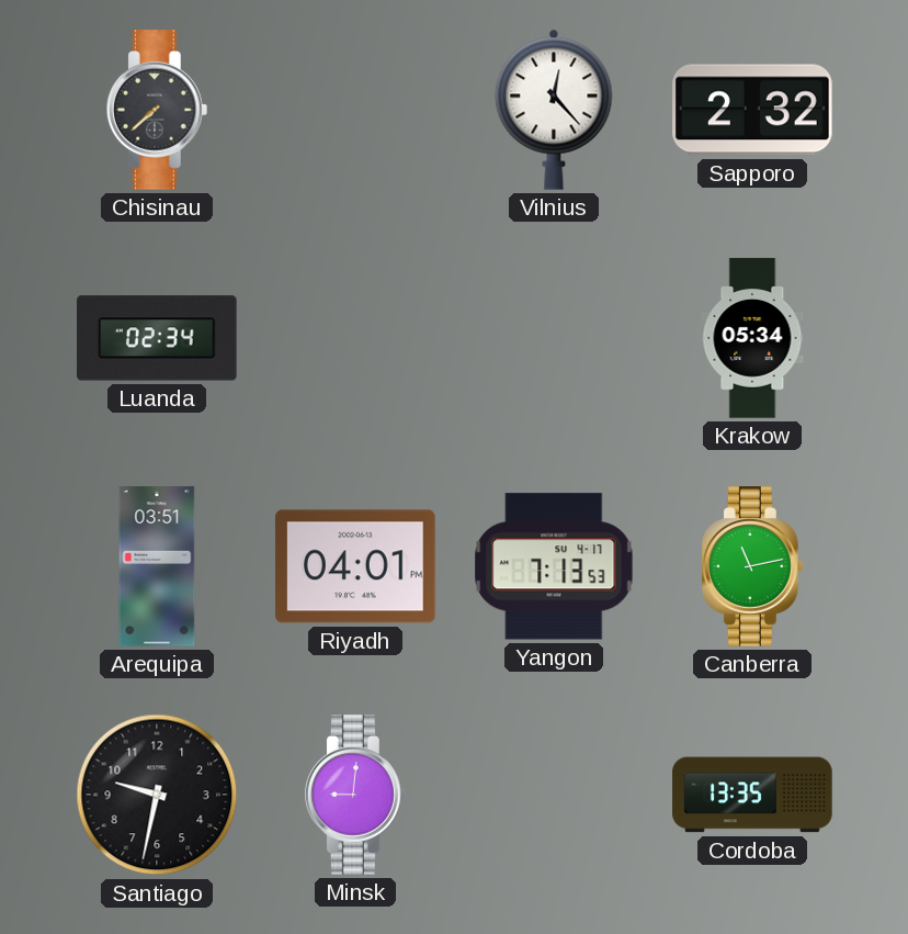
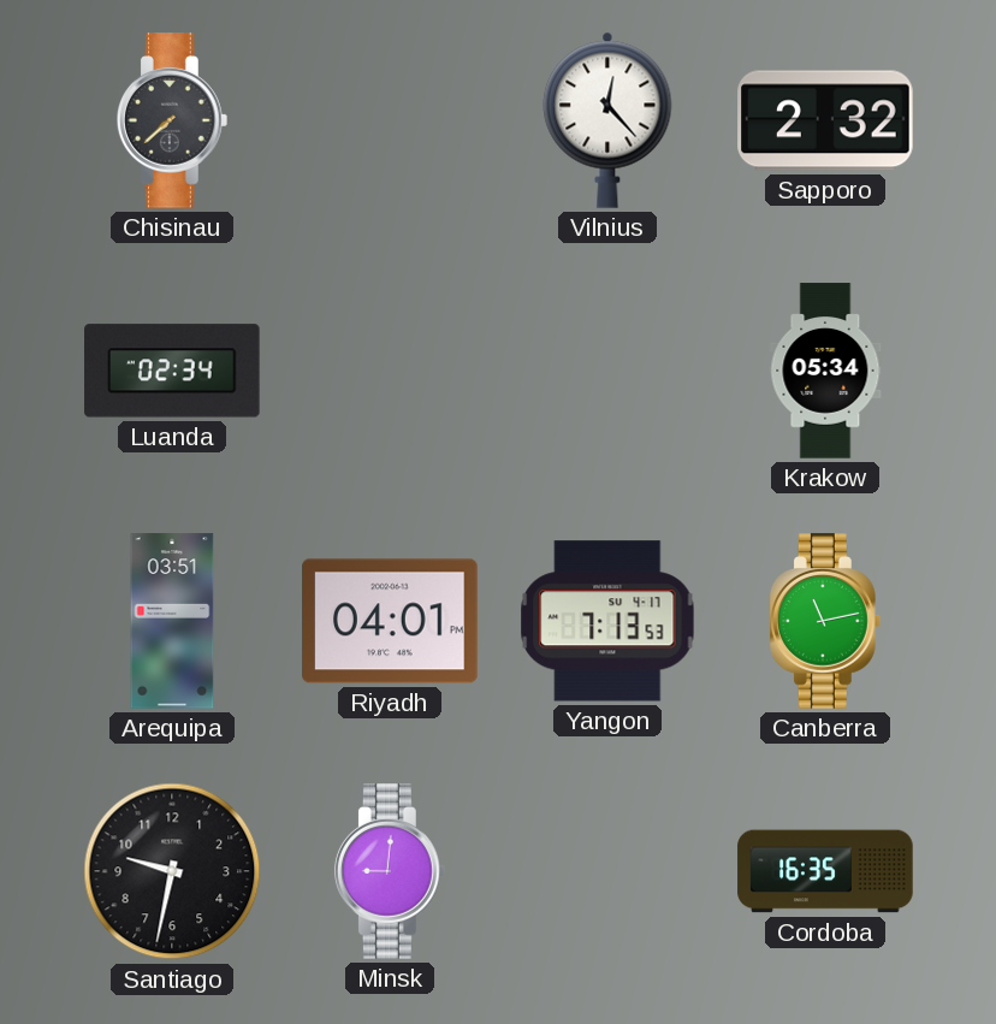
Cordoba: 13:35 -> 16:35
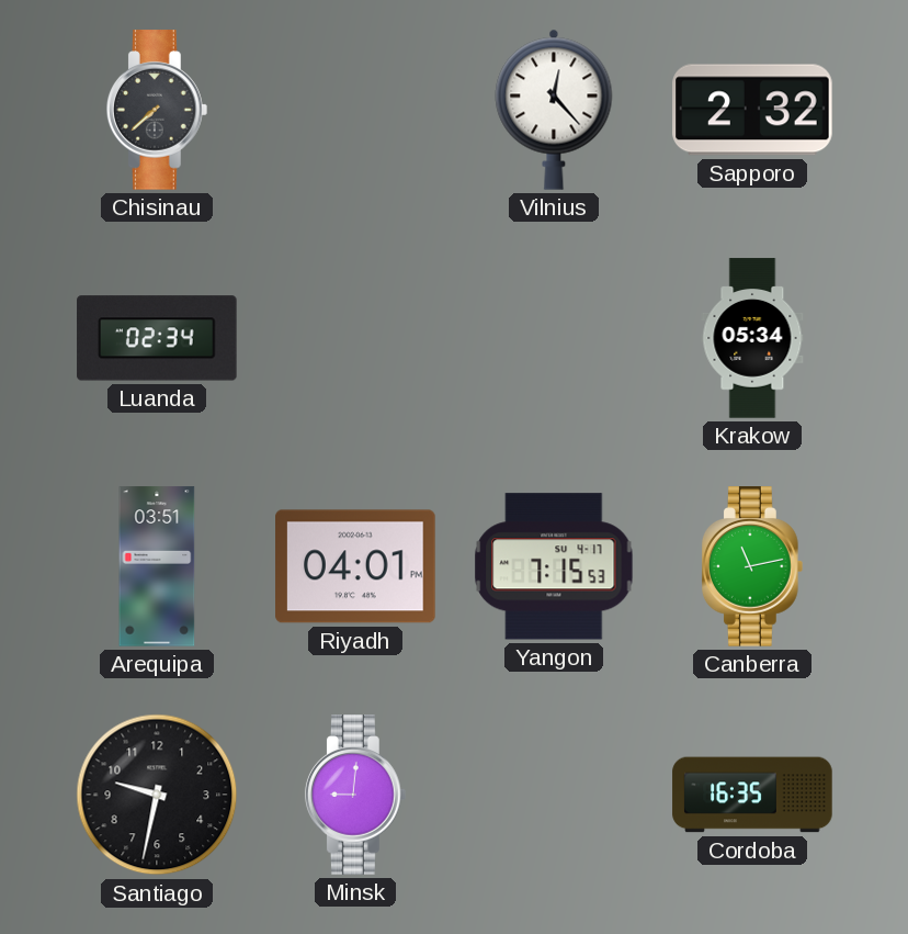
Yangon: 7:13 -> 7:15
